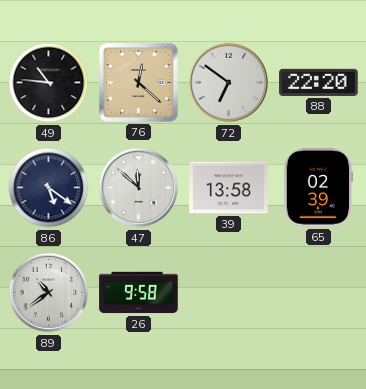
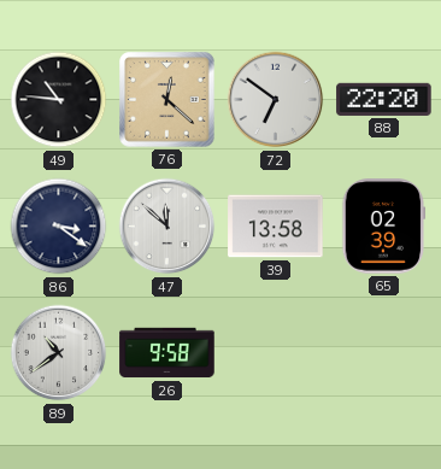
86: 5:21 -> 3:21
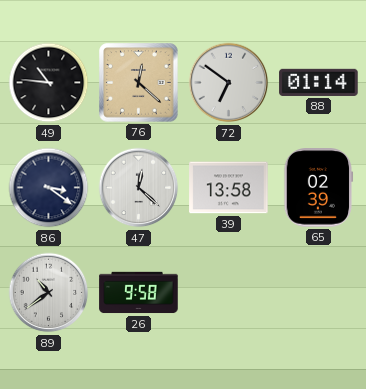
88: 22:20 -> 01:14
47: 11:52 -> 12:22
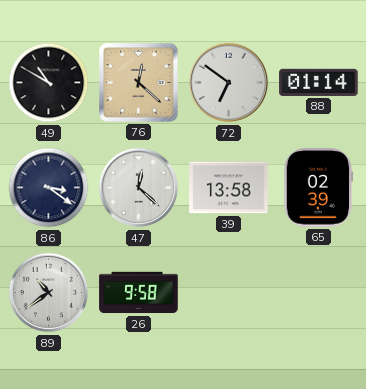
49: 10:46 -> 10:50
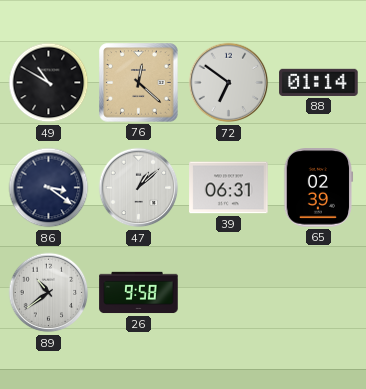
47: 12:22 -> 1:08
39: 13:58 -> 06:31
